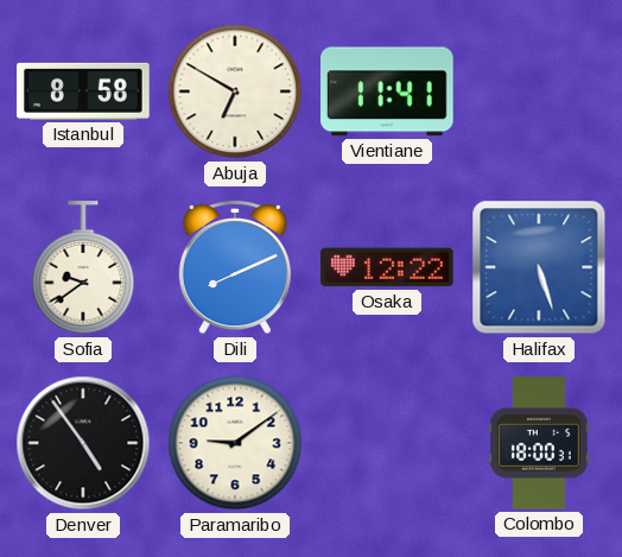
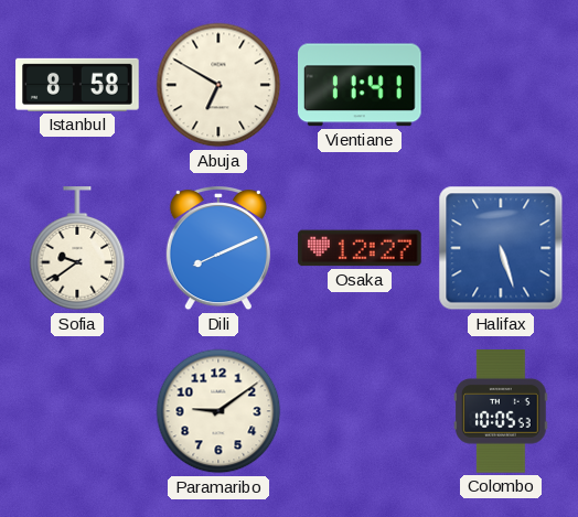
Osaka: 12:22 -> 12:27
Denver: 4:54 -> none
Colombo: 18:00 -> 10:05
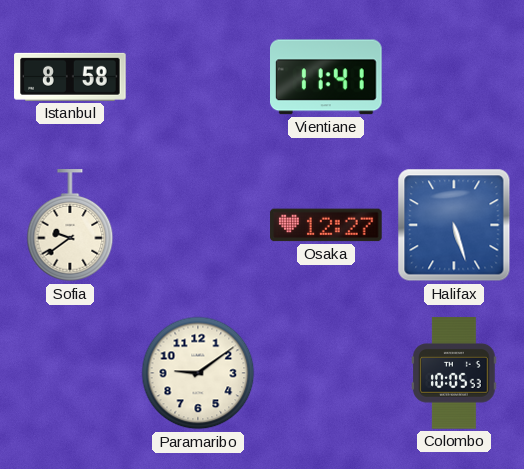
Abuja: 6:50 -> none
Dili: 8:11 -> none
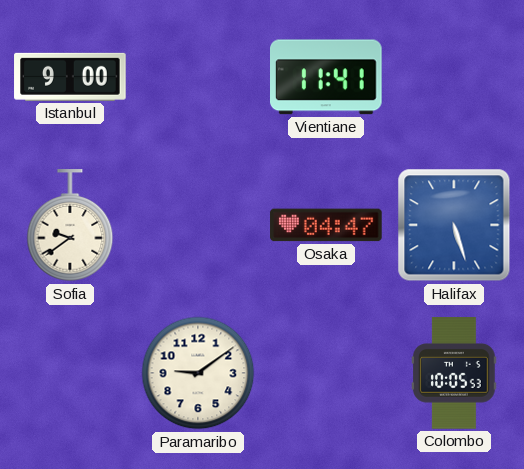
Istanbul: 8:58 -> 9:00
Osaka: 12:27 -> 04:47
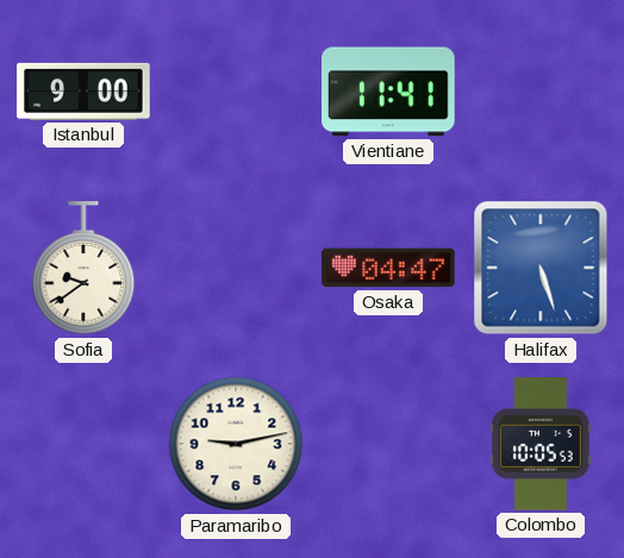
Paramaribo: 9:09 -> 9:13
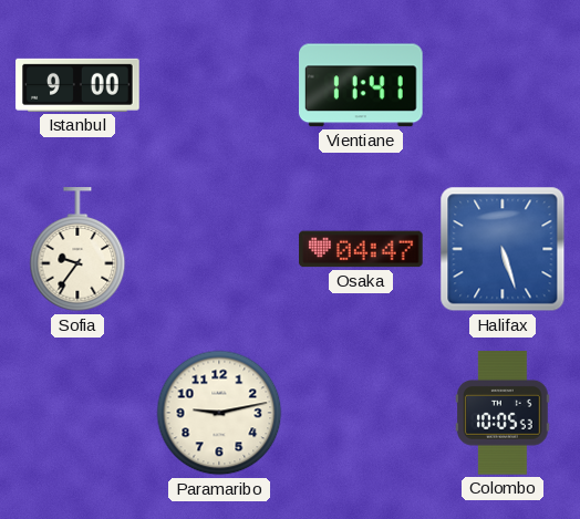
Sofia: 9:39 -> 9:36
